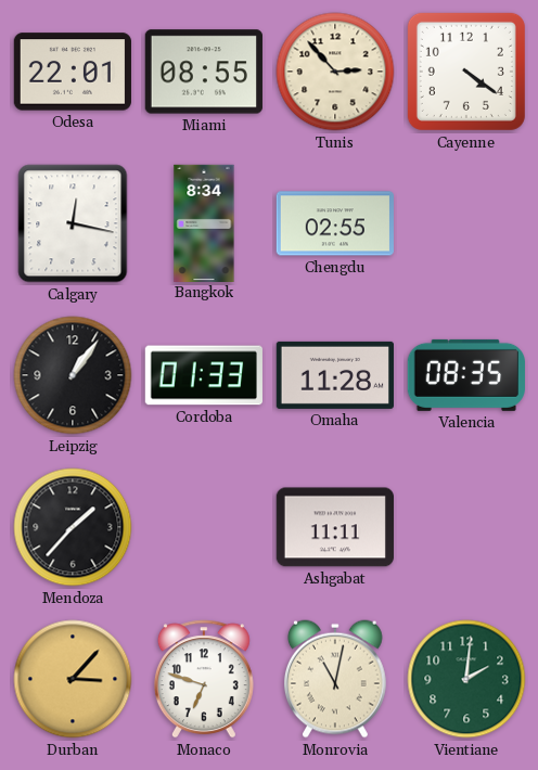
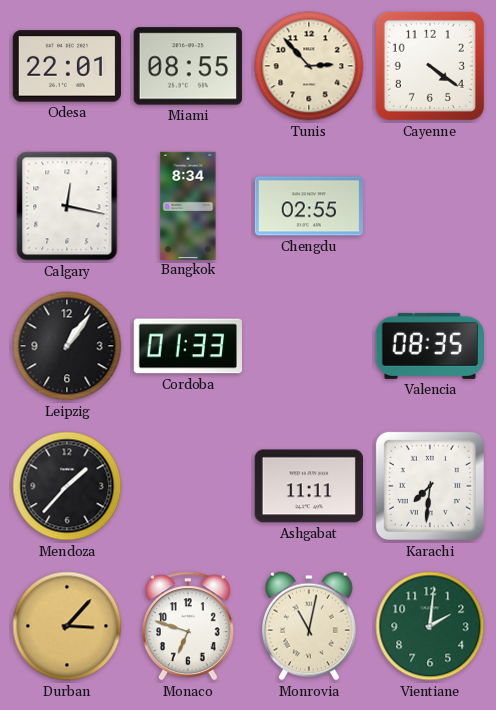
Omaha: 11:28 -> none
Karachi: none -> 7:31
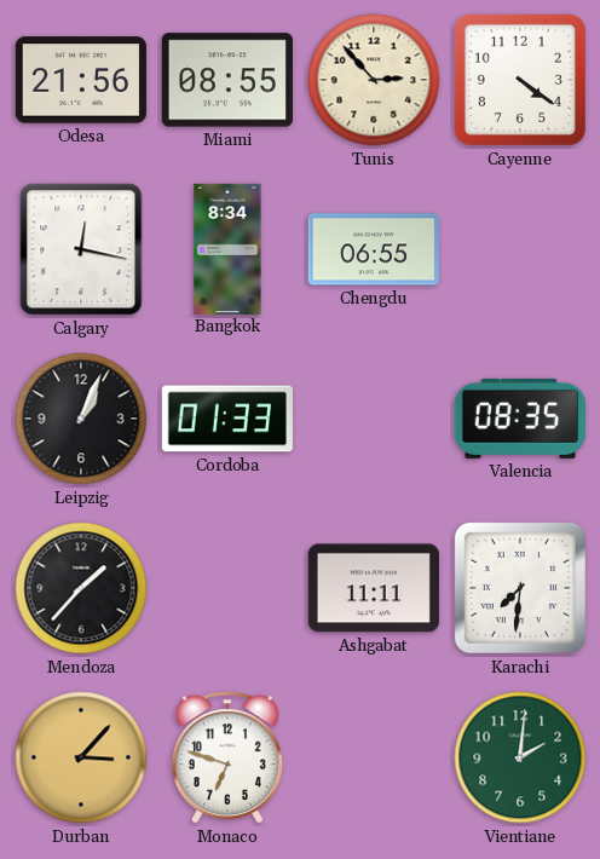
Odesa: 22:01 -> 21:56
Chengdu: 02:55 -> 06:55
Leipzig: 1:06 -> 1:04
Monrovia: 11:02 -> none
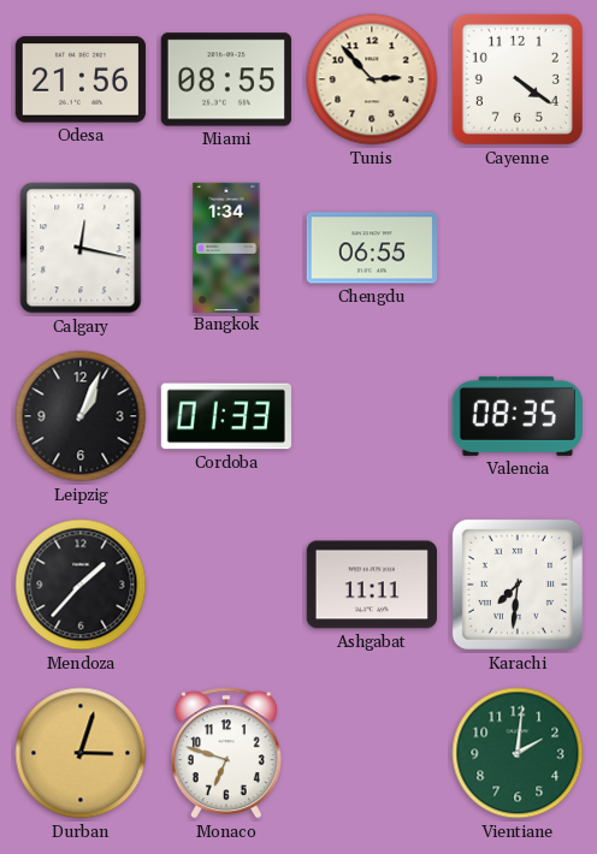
Bangkok: 8:34 -> 1:34
Durban: 3:07 -> 3:03
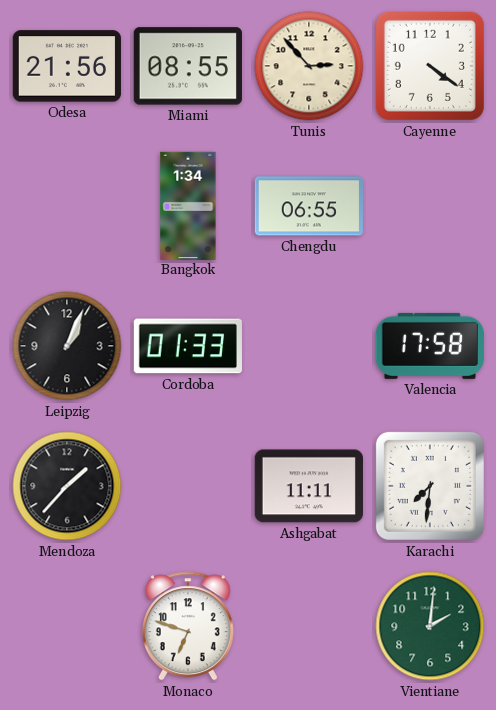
Calgary: 12:17 -> none
Valencia: 08:35 -> 17:58
Durban: 3:03 -> none
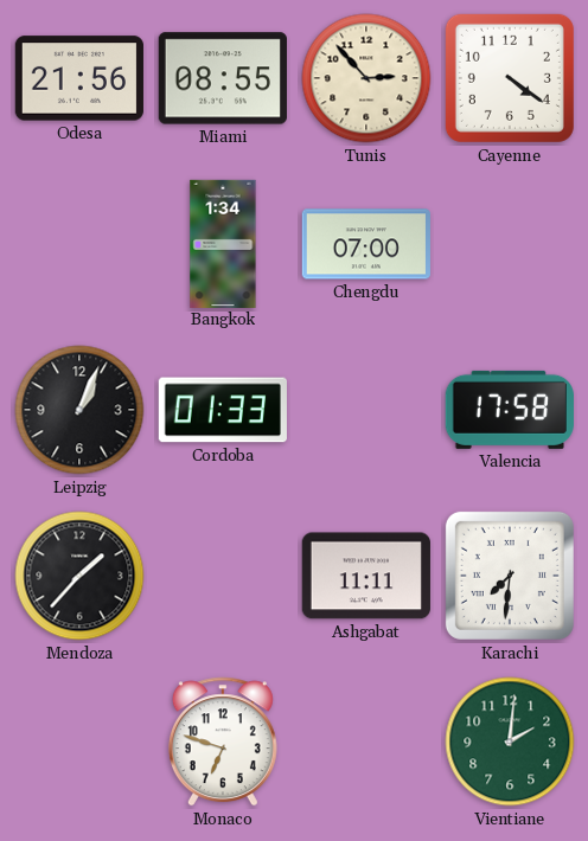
Chengdu: 06:55 -> 07:00
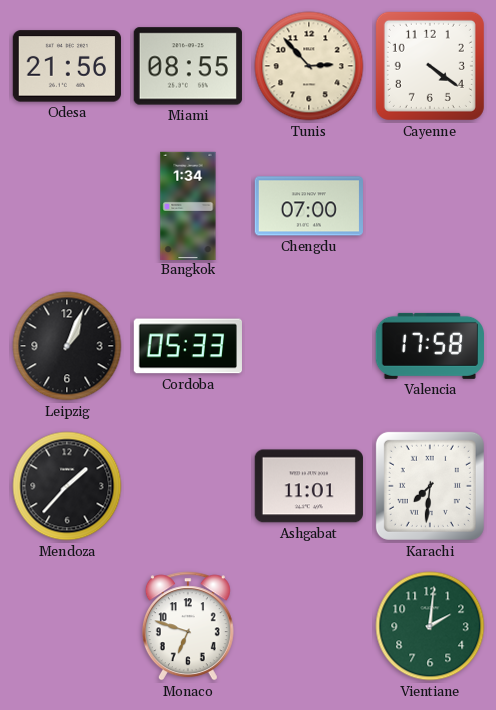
Cordoba: 01:33 -> 05:33
Ashgabat: 11:11 -> 11:01
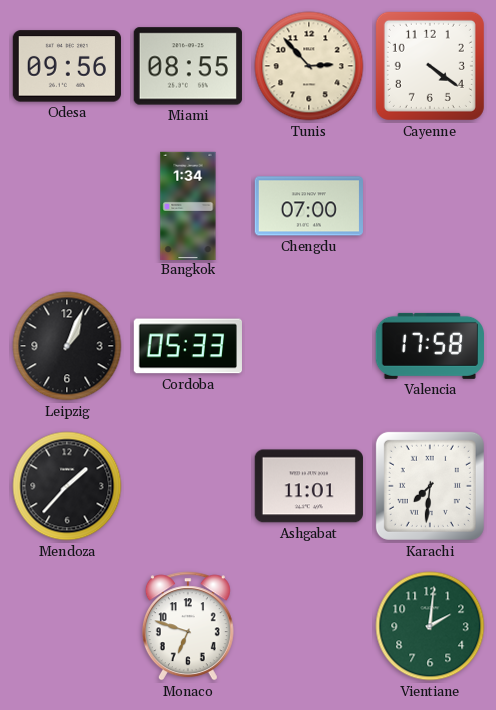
Odesa: 21:56 -> 09:56
